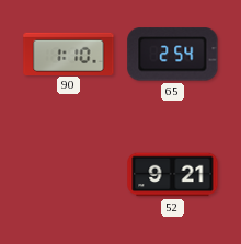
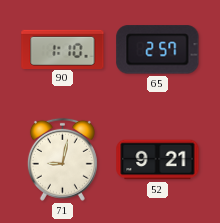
65: 2:54 -> 2:57
71: none -> 9:02
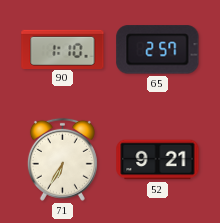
71: 9:02 -> 6:35
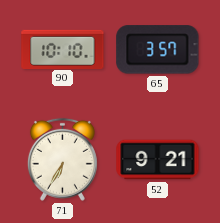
90: 1:10 -> 10:10
65: 2:57 -> 3:57
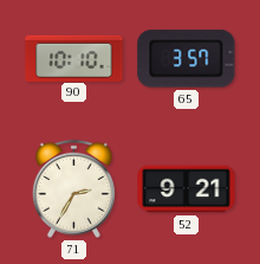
71: 6:35 -> 2:35
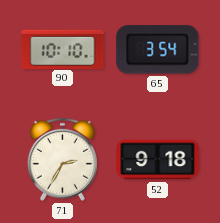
65: 3:57 -> 3:54
52: 9:21 -> 9:18
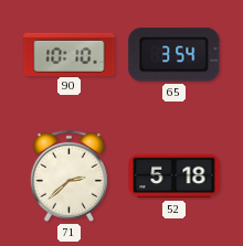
71: 2:35 -> 2:38
52: 9:18 -> 5:18
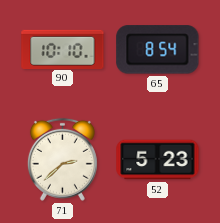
65: 3:54 -> 8:54
52: 5:18 -> 5:23
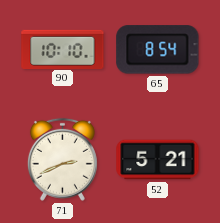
71: 2:38 -> 2:41
52: 5:23 -> 5:21
